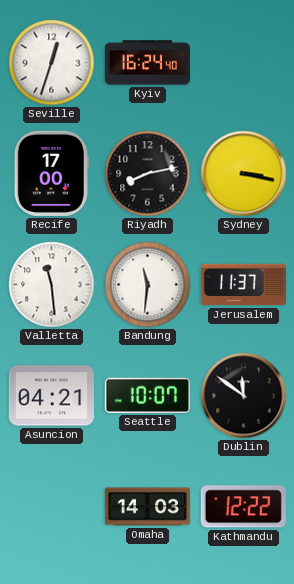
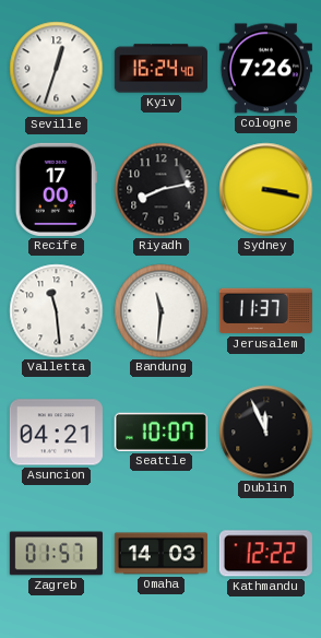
Cologne: none -> 7:26
Dublin: 11:51 -> 11:56
Zagreb: none -> 01:57
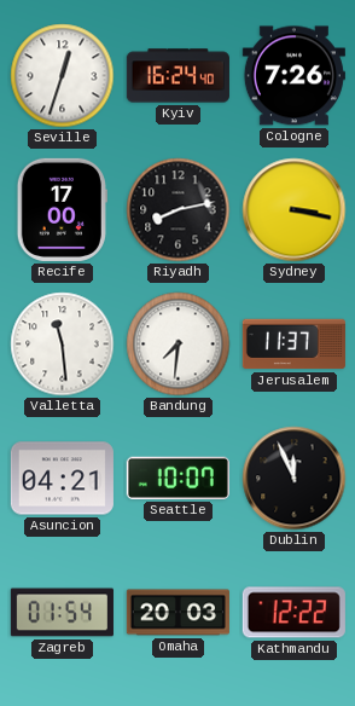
Bandung: 11:31 -> 7:31
Zagreb: 01:57 -> 01:54
Omaha: 14:03 -> 20:03
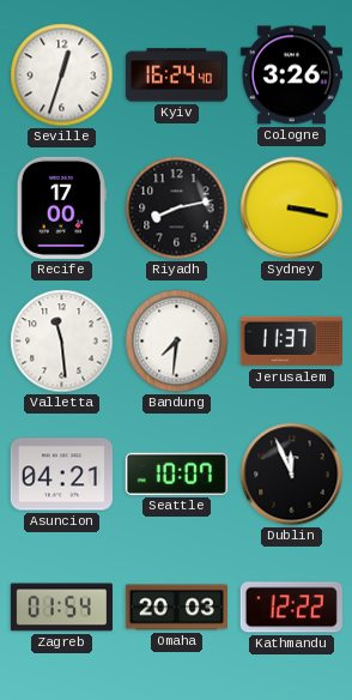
Cologne: 7:26 -> 3:26
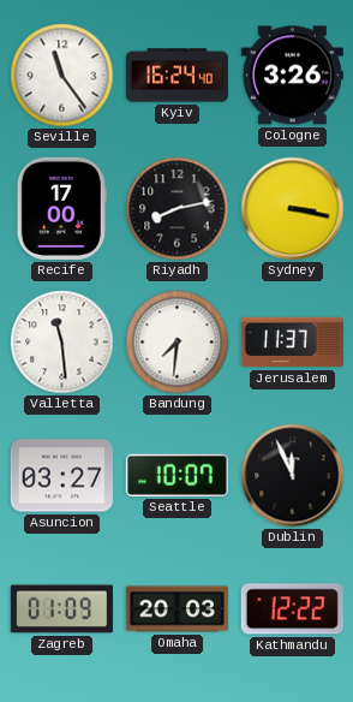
Seville: 12:33 -> 11:24
Asuncion: 04:21 -> 03:27
Zagreb: 01:54 -> 01:09
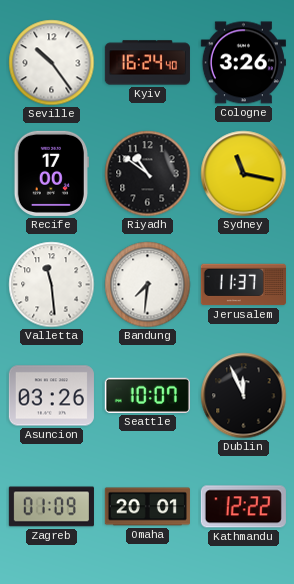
Seville: 11:24 -> 10:24
Riyadh: 8:13 -> 10:51
Sydney: 3:17 -> 11:17
Asuncion: 03:27 -> 03:26
Omaha: 20:03 -> 20:01
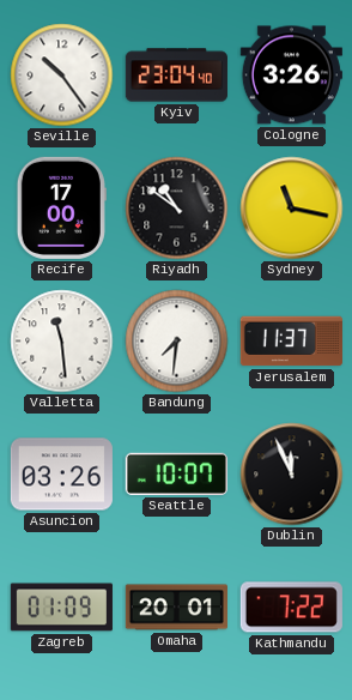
Kyiv: 16:24 -> 23:04
Kathmandu: 12:22 -> 7:22
